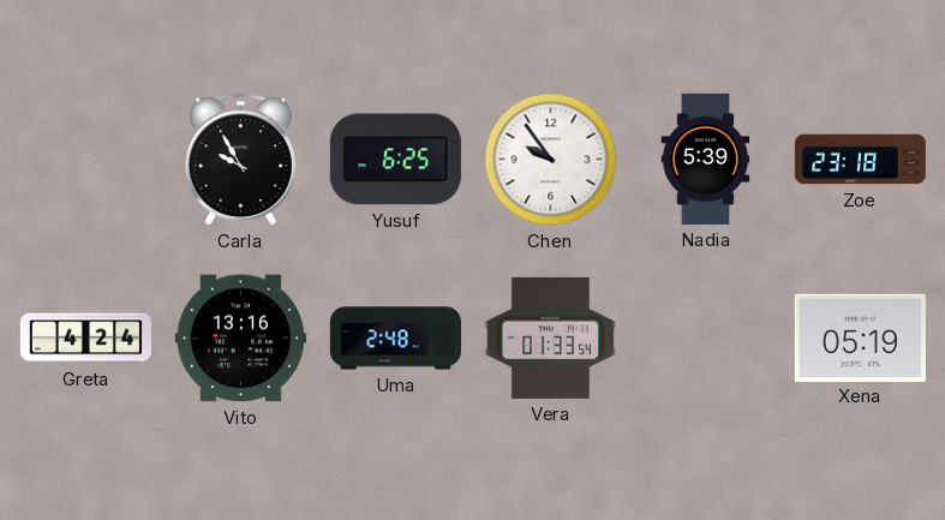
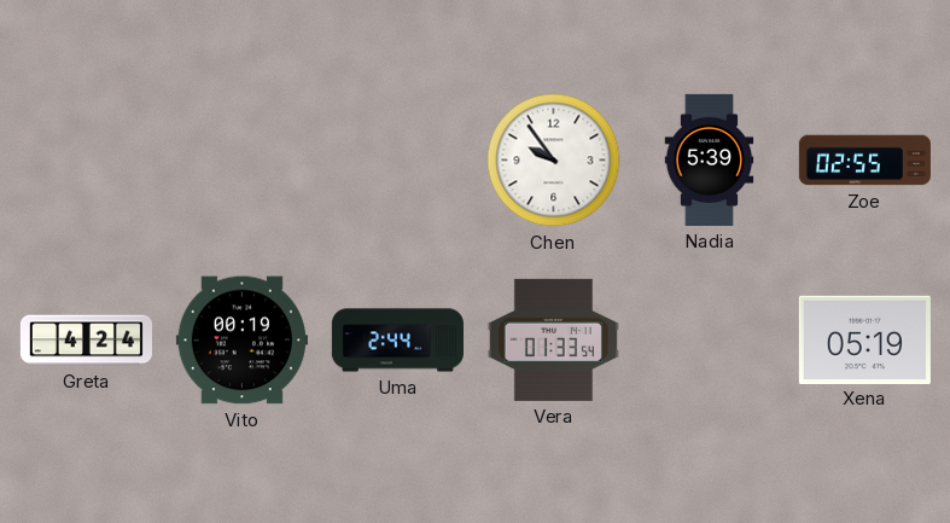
Carla: 9:55 -> none
Yusuf: 6:25 -> none
Zoe: 23:18 -> 02:55
Vito: 13:16 -> 00:19
Uma: 2:48 -> 2:44
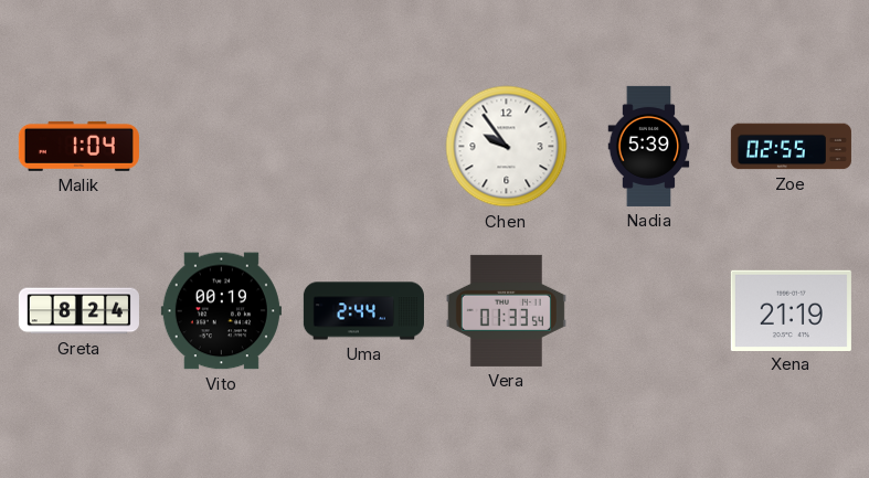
Malik: none -> 1:04
Greta: 4:24 -> 8:24
Xena: 05:19 -> 21:19
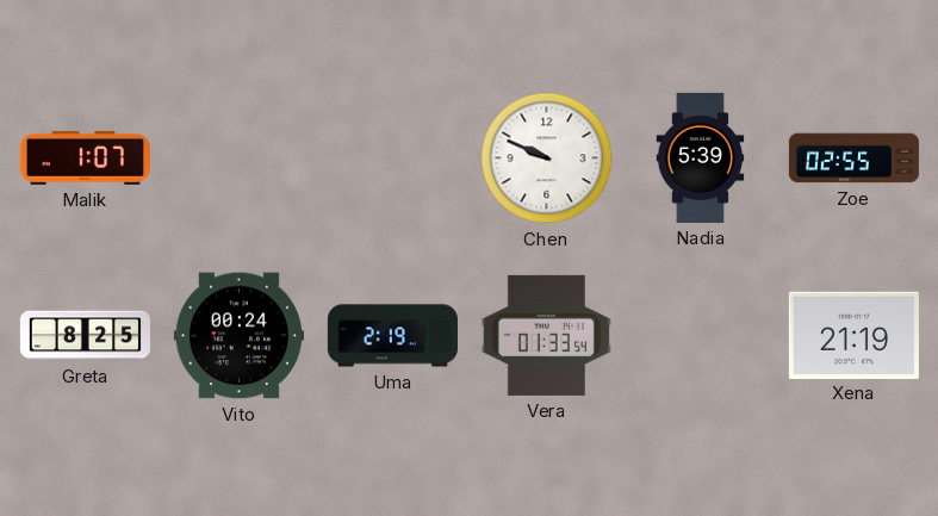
Malik: 1:04 -> 1:07
Chen: 9:54 -> 9:49
Greta: 8:24 -> 8:25
Vito: 00:19 -> 00:24
Uma: 2:44 -> 2:19
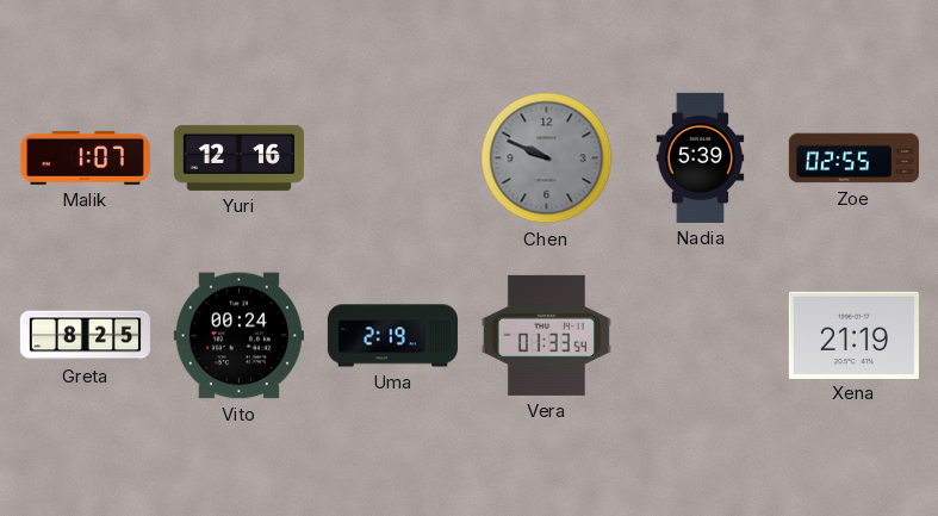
Yuri: none -> 12:16
Chen dial: white -> grey
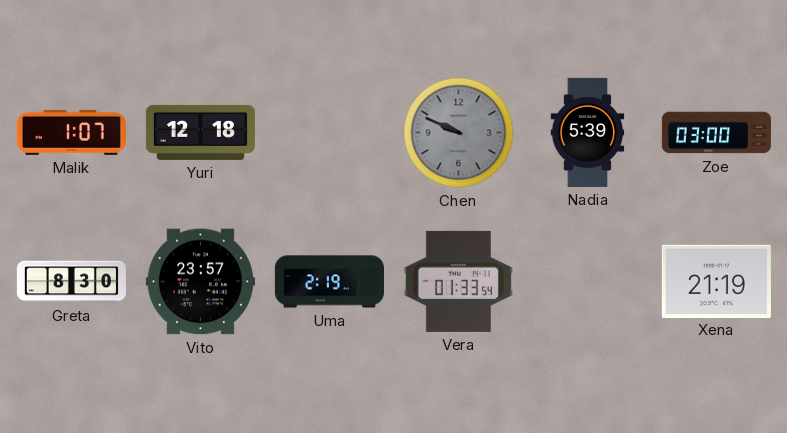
Yuri: 12:16 -> 12:18
Zoe: 02:55 -> 03:00
Greta: 8:25 -> 8:30
Vito: 00:24 -> 23:57
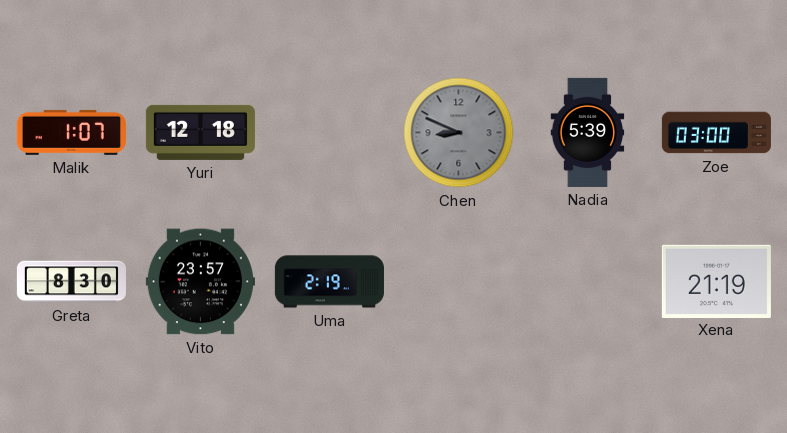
Chen: 9:49 -> 8:49
Vera: 01:33 -> none
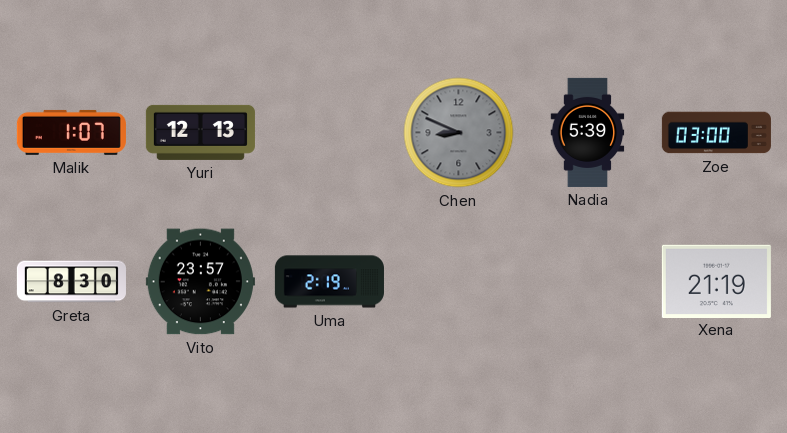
Yuri: 12:18 -> 12:13
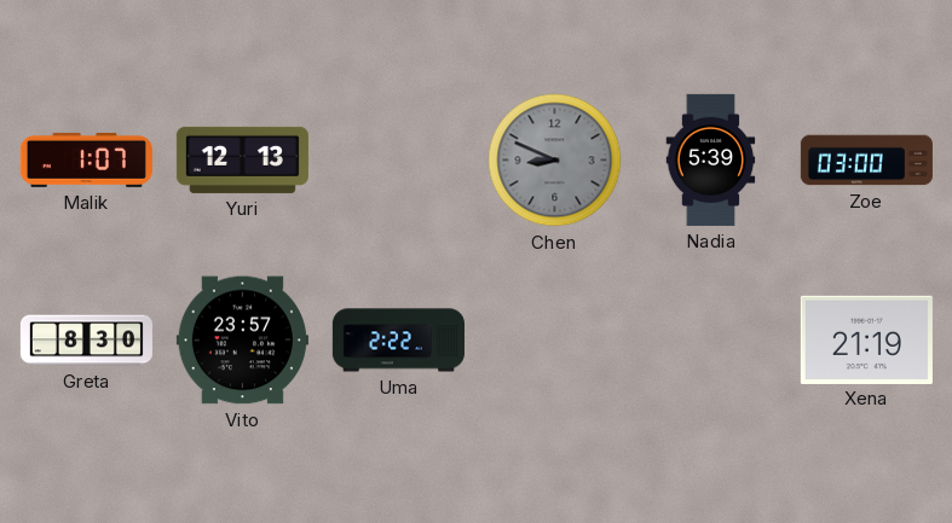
Uma: 2:19 -> 2:22
